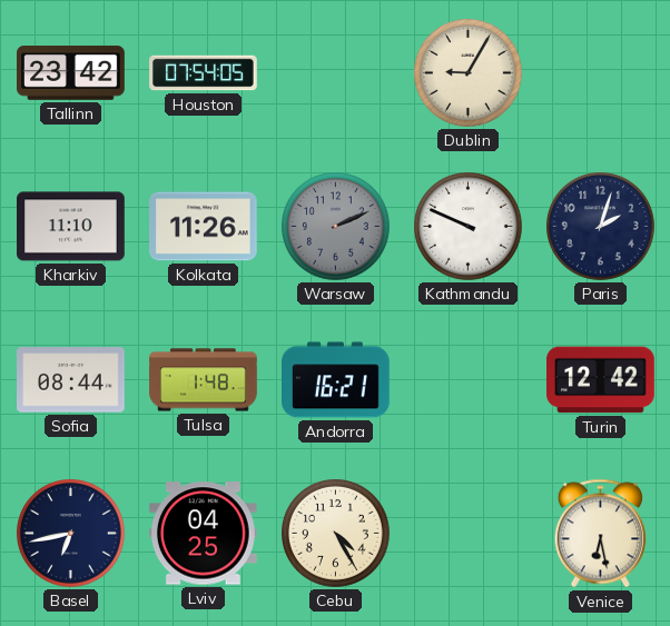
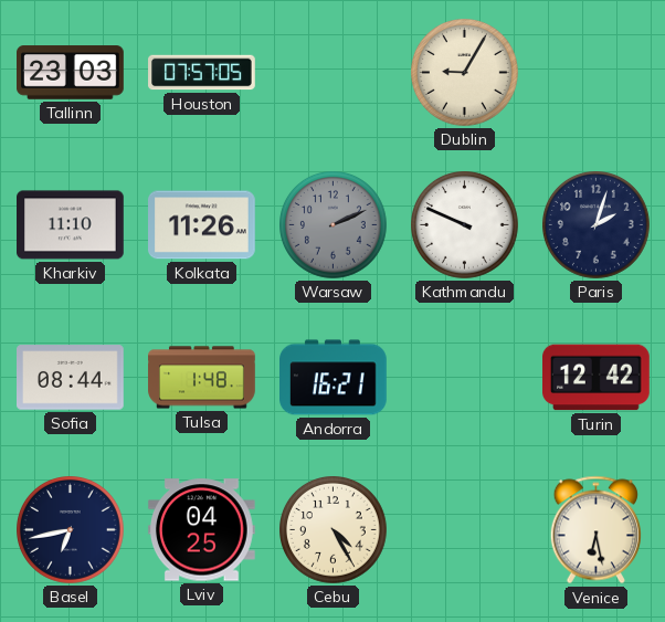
Tallinn: 23:42 -> 23:03
Houston: 07:54 -> 07:57
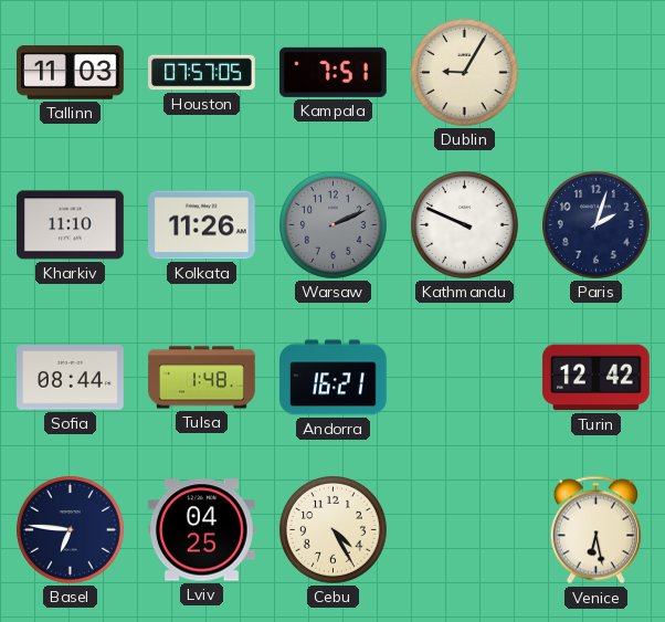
Tallinn: 23:03 -> 11:03
Kampala: none -> 7:51
Basel: 6:43 -> 6:46
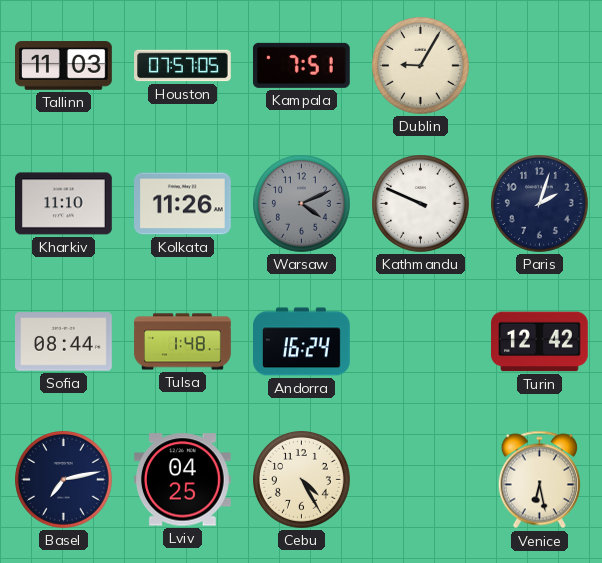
Warsaw: 2:11 -> 4:11
Andorra: 16:21 -> 16:24
Basel: 6:46 -> 7:13
